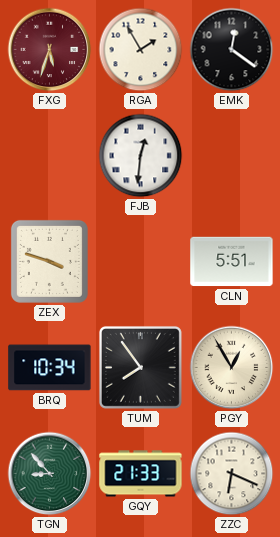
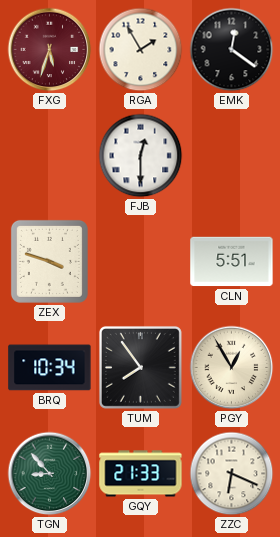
FJB: 12:31 -> 12:30
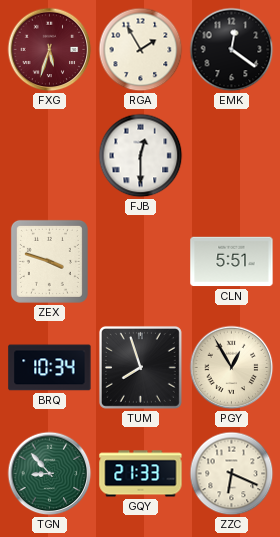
TUM: 7:54 -> 7:57
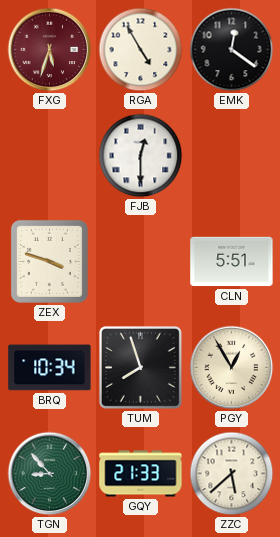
RGA: 1:55 -> 4:55
ZZC: 6:19 -> 5:38
